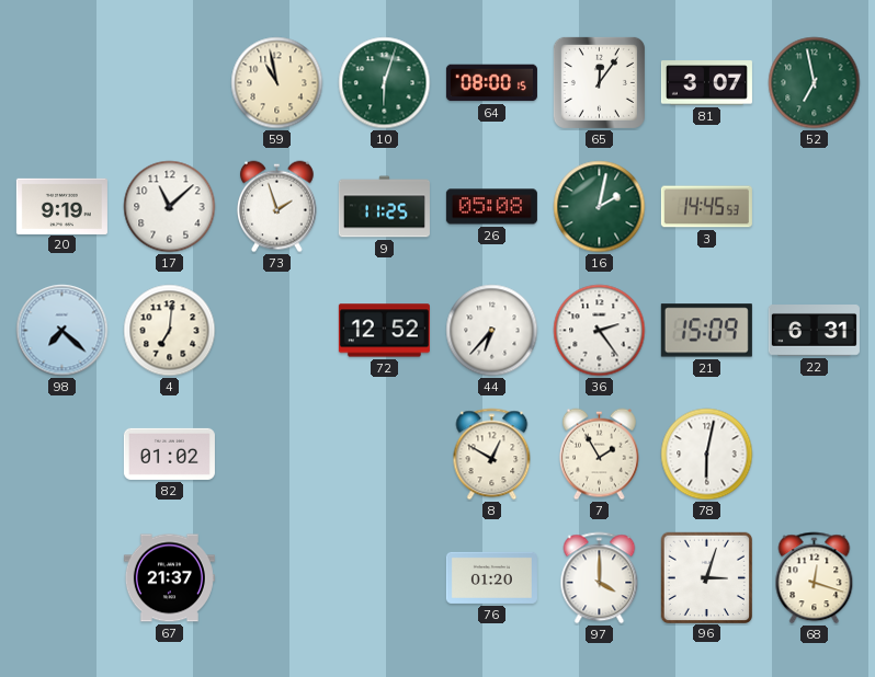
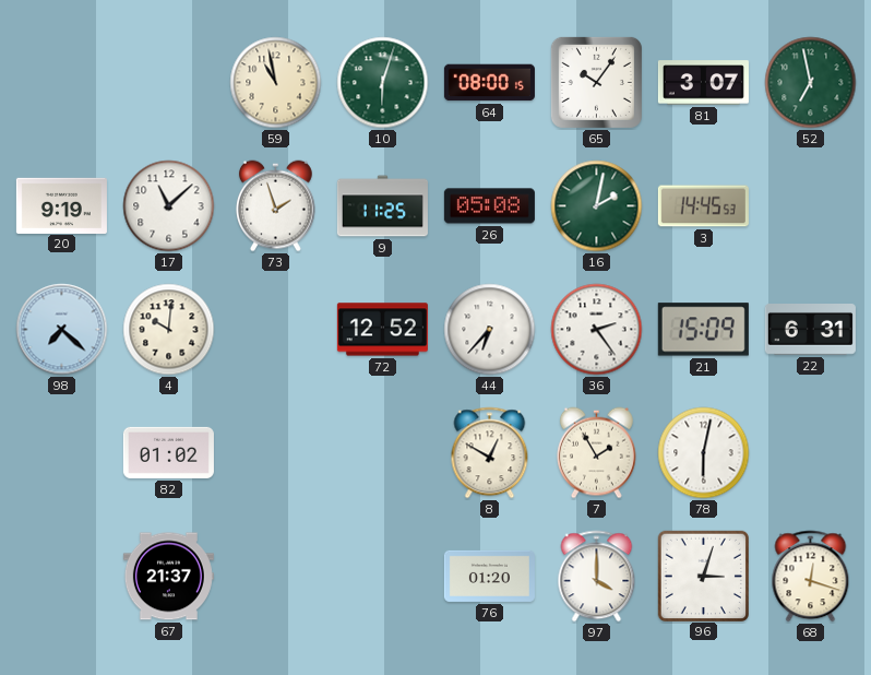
65: 12:06 -> 10:06
4: 7:01 -> 10:01
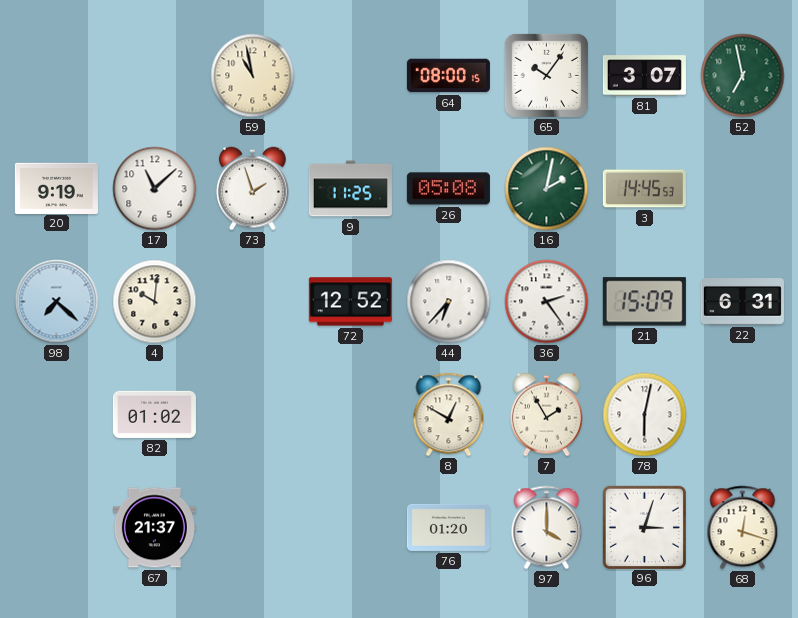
10: 6:03 -> none
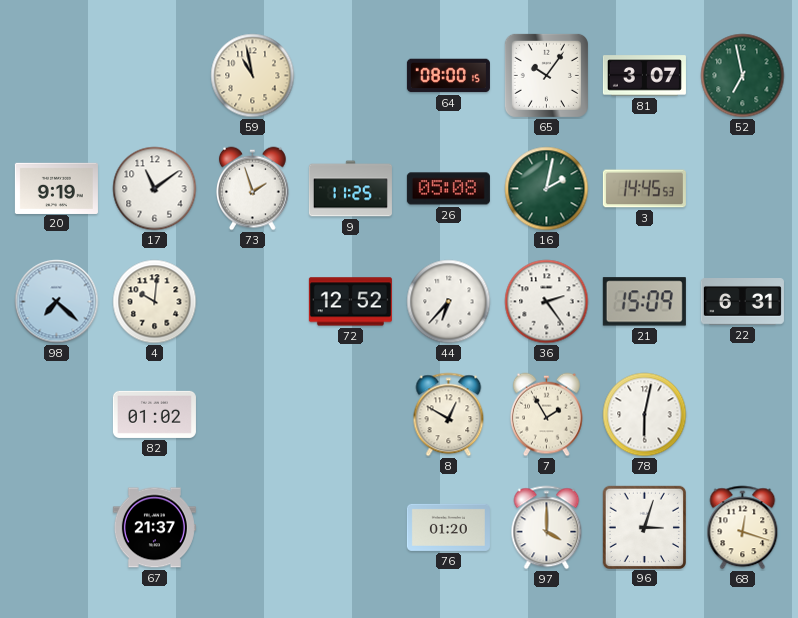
17: 11:08 -> 11:09
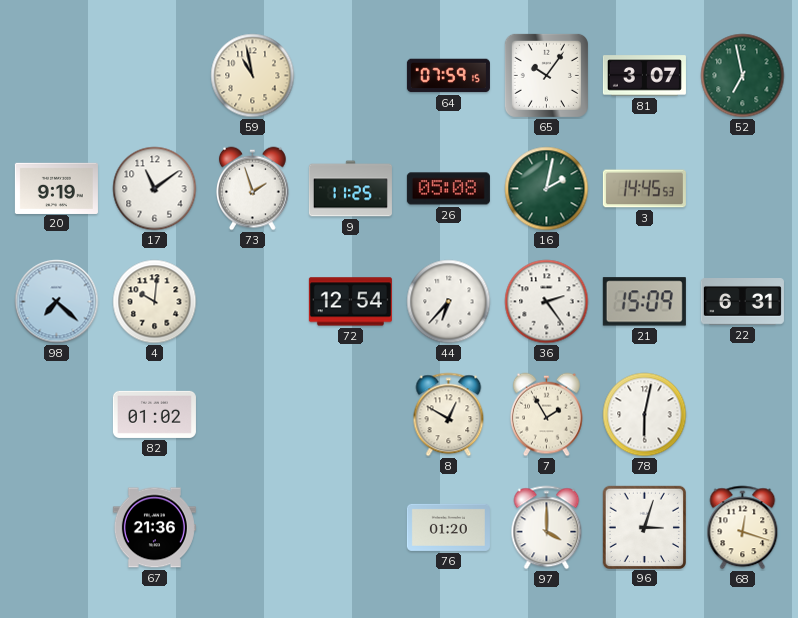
64: 08:00 -> 07:59
72: 12:52 -> 12:54
67: 21:37 -> 21:36
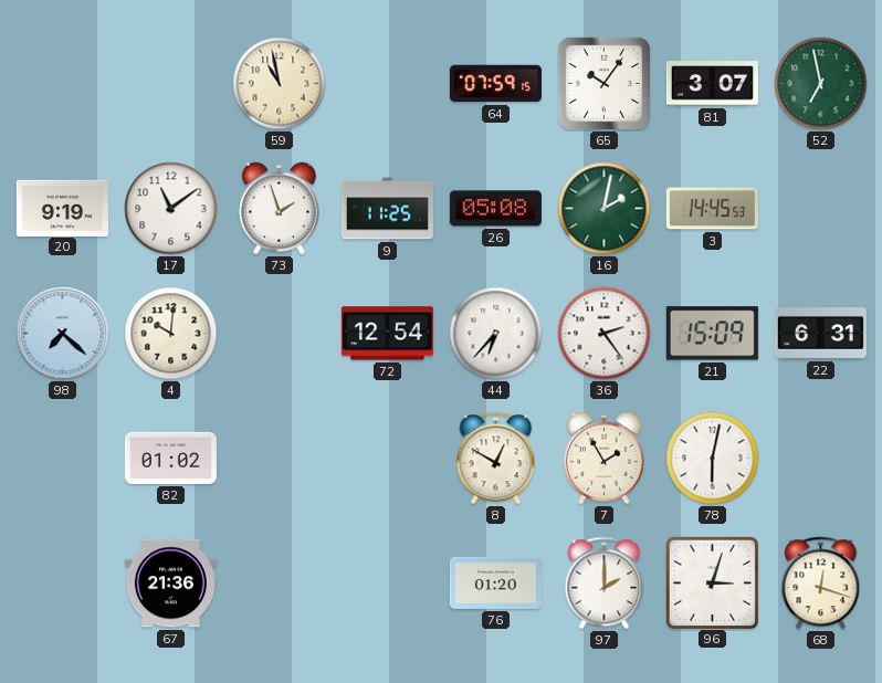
97: 4:00 -> 2:00
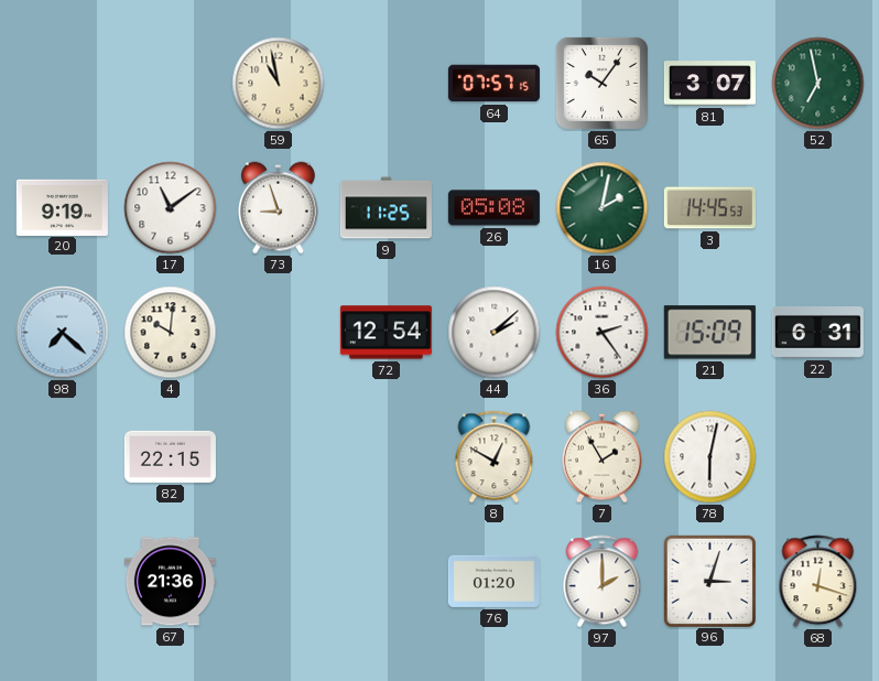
64: 07:59 -> 07:57
73: 1:57 -> 8:57
44: 6:37 -> 2:08
82: 01:02 -> 22:15
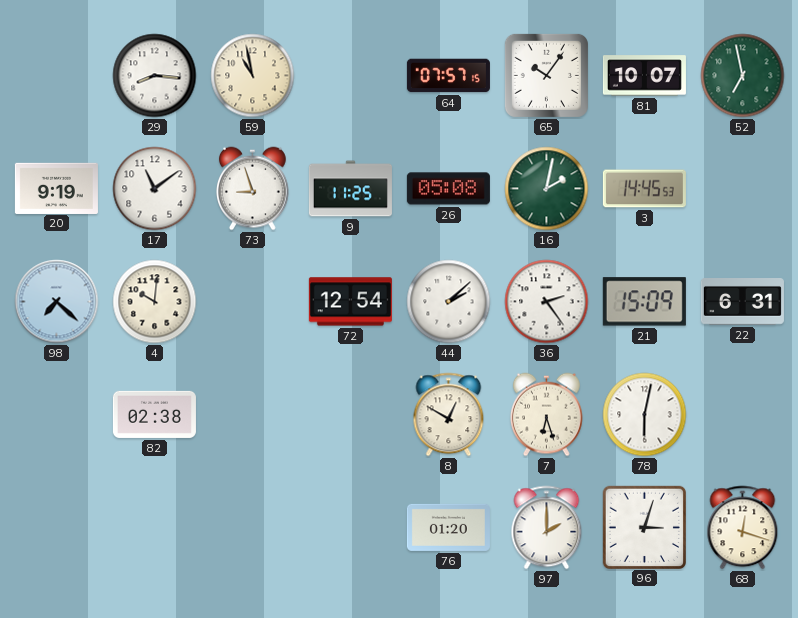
29: none -> 8:16
81: 3:07 -> 10:07
82: 22:15 -> 02:38
7: 1:55 -> 6:27
67: 21:36 -> none
